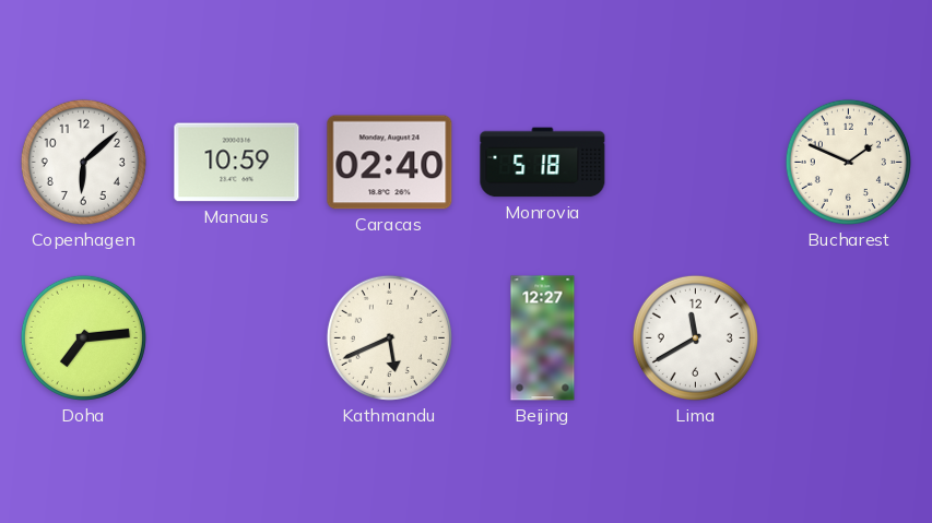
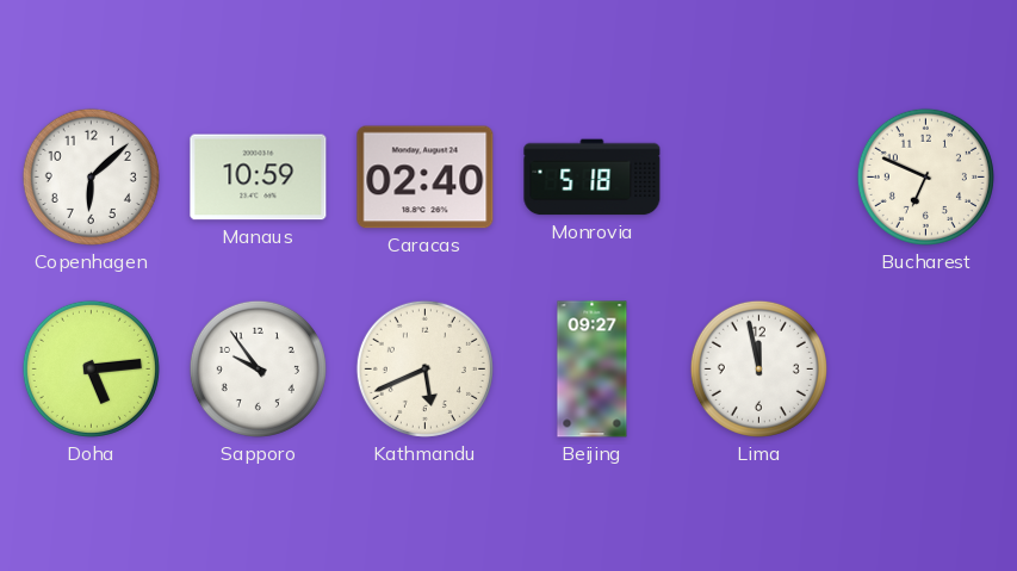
Bucharest: 1:49 -> 6:49
Doha: 7:14 -> 5:14
Sapporo: none -> 9:54
Beijing: 12:27 -> 09:27
Lima: 11:40 -> 11:58
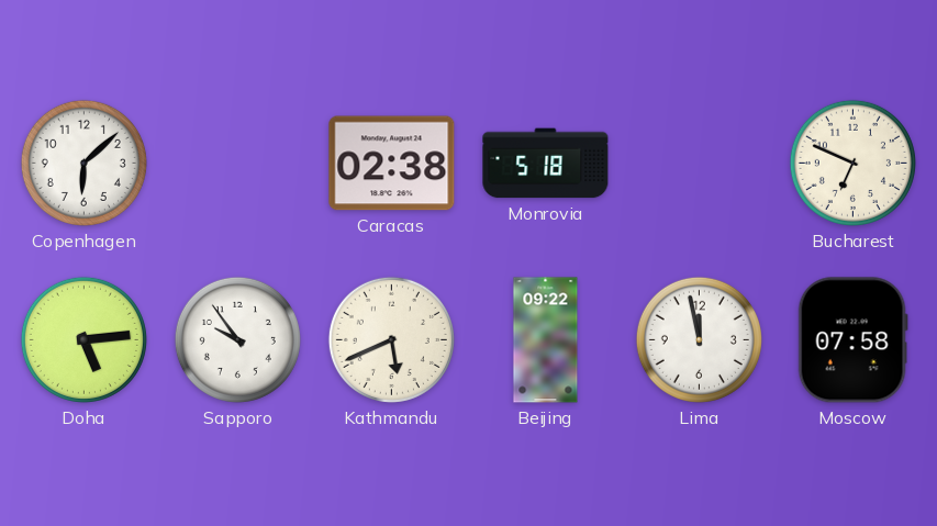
Manaus: 10:59 -> none
Caracas: 02:40 -> 02:38
Beijing: 09:27 -> 09:22
Moscow: none -> 07:58
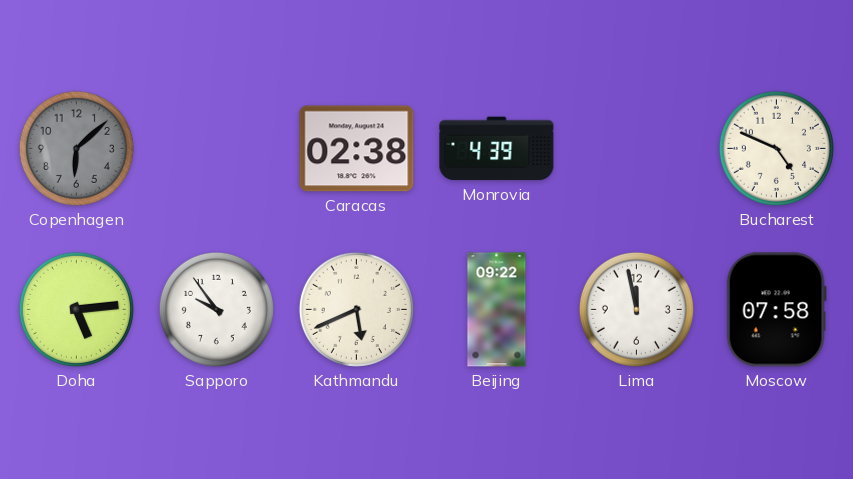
Copenhagen dial: white -> grey
Monrovia: 5:18 -> 4:39
Bucharest: 6:49 -> 4:49
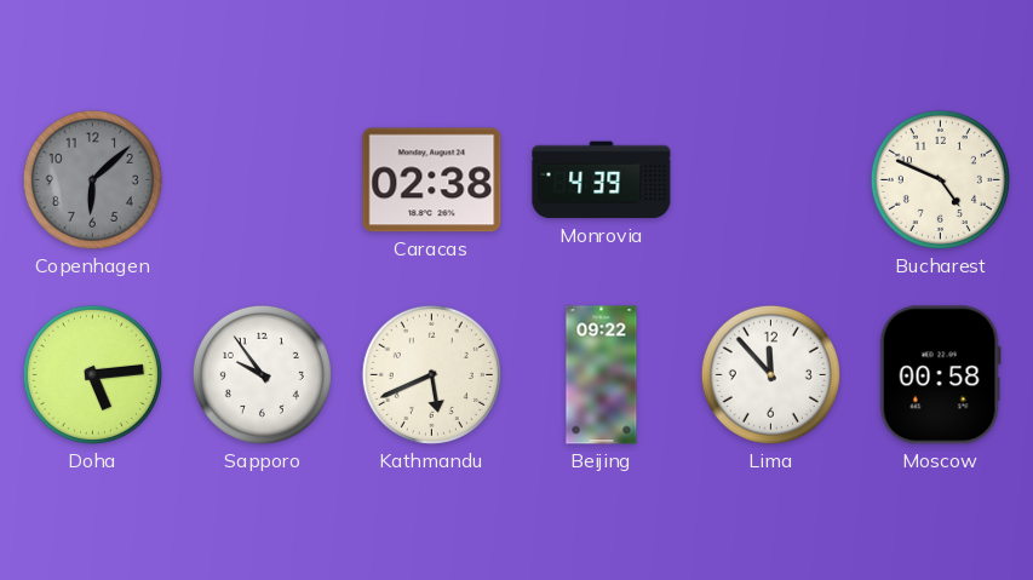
Lima: 11:58 -> 11:53
Moscow: 07:58 -> 00:58
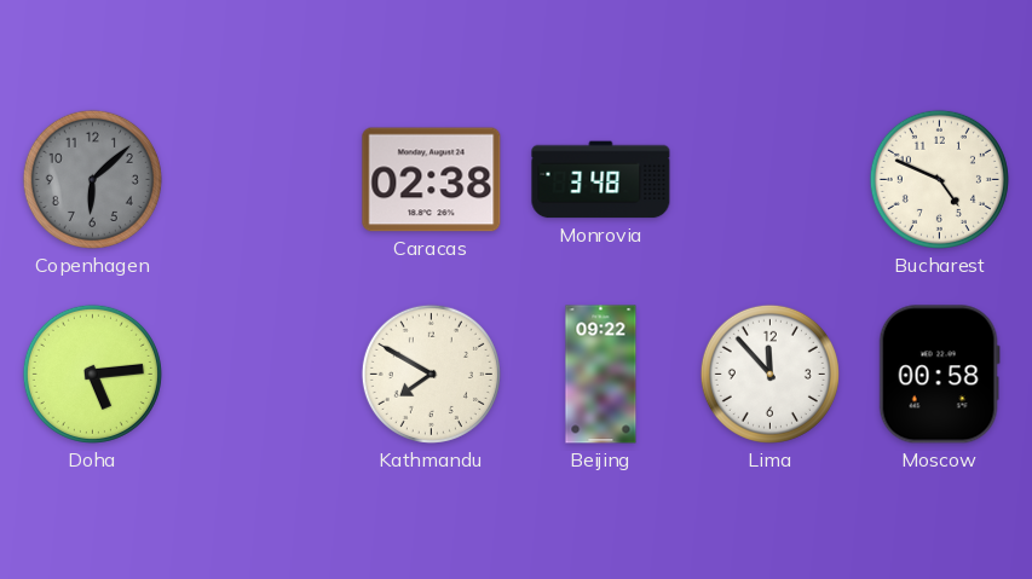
Monrovia: 4:39 -> 3:48
Sapporo: 9:54 -> none
Kathmandu: 5:41 -> 7:50
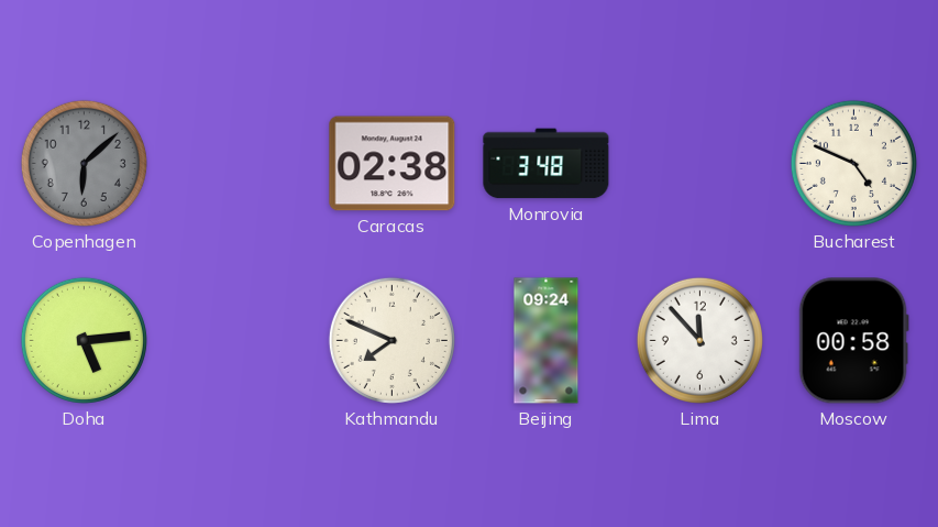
Kathmandu: 7:50 -> 7:49
Beijing: 09:22 -> 09:24
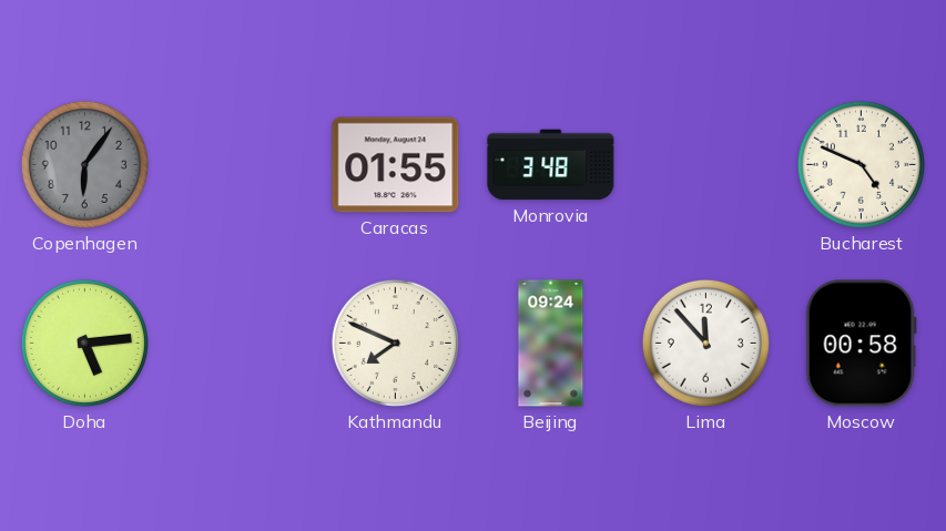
Copenhagen: 6:08 -> 6:06
Caracas: 02:38 -> 01:55
